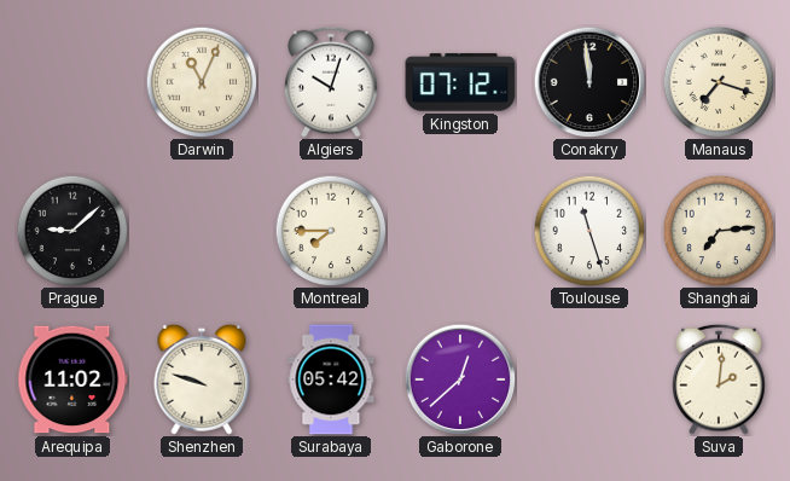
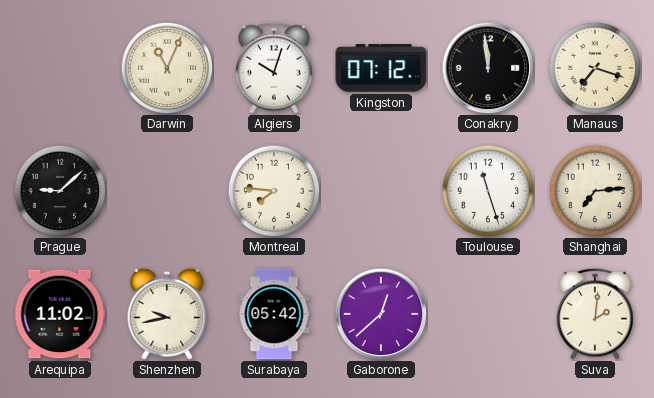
Montreal: 7:45 -> 7:46
Shenzhen: 9:48 -> 9:43
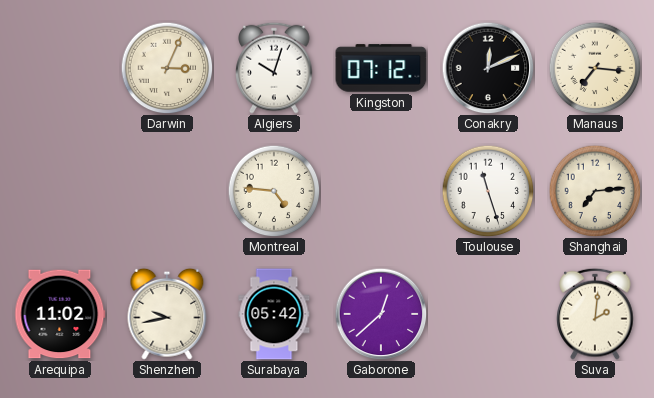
Darwin: 11:04 -> 3:04
Conakry: 11:59 -> 12:11
Manaus: 7:18 -> 7:16
Prague: 9:08 -> none
Montreal: 7:46 -> 4:46
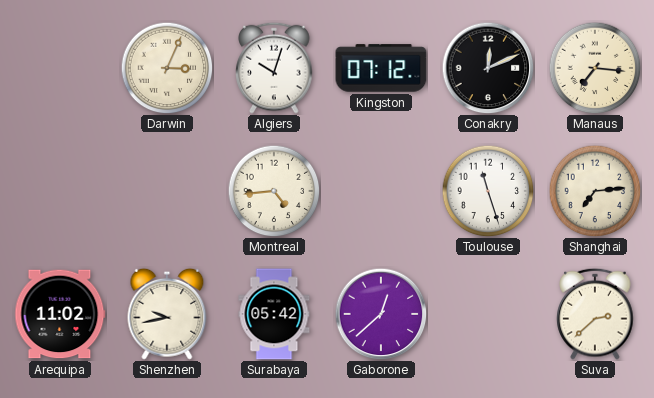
Montreal: 4:46 -> 4:44
Suva: 2:01 -> 2:38
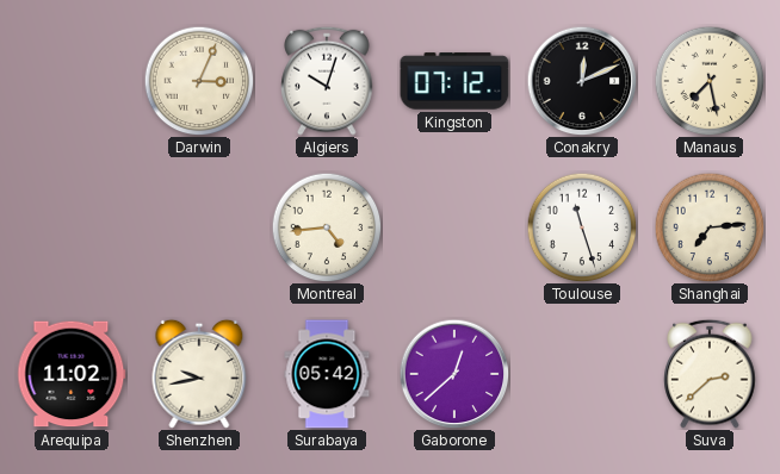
Manaus: 7:16 -> 7:28
